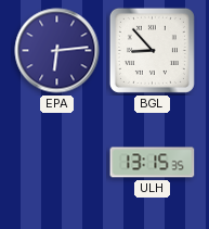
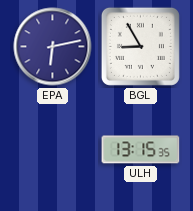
EPA: 6:14 -> 6:13
BGL: 8:53 -> 8:55
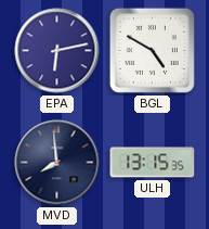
BGL: 8:55 -> 4:50
MVD: none -> 7:59
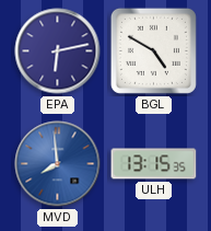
MVD dial: navy -> blue
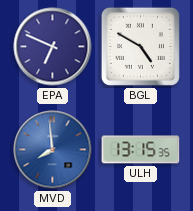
EPA: 6:13 -> 6:49
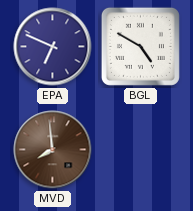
MVD dial: blue -> brown
ULH: 13:15 -> none
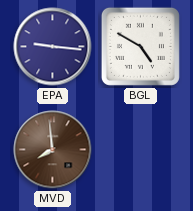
EPA: 6:49 -> 9:16
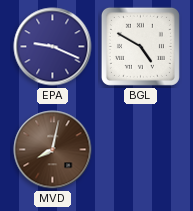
EPA: 9:16 -> 9:19
MVD: 7:59 -> 8:02
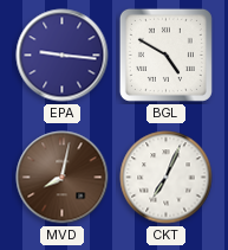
EPA: 9:19 -> 9:16
CKT: none -> 7:04
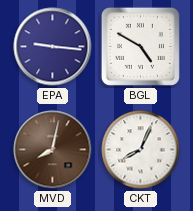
CKT: 7:04 -> 8:04
